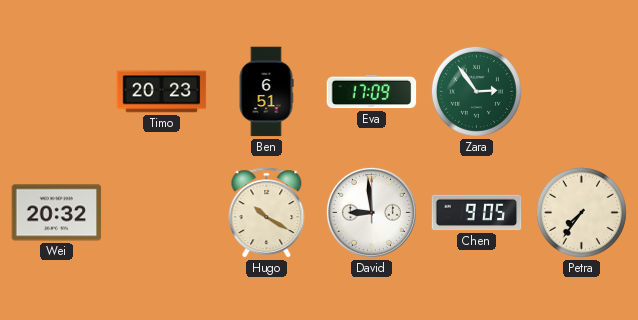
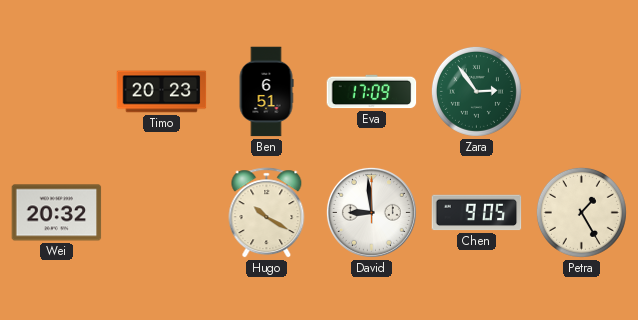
Petra: 7:36 -> 1:25
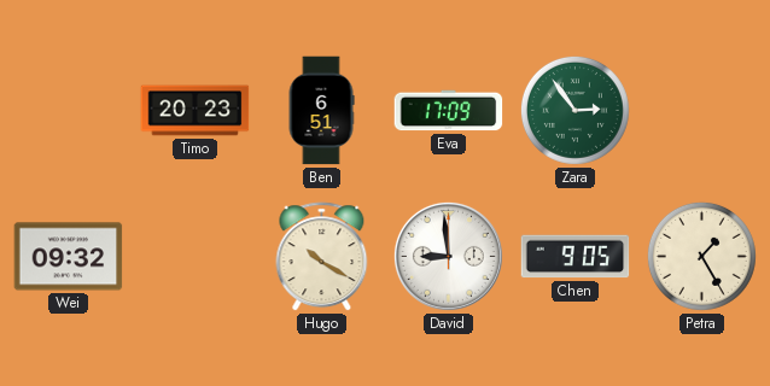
Wei: 20:32 -> 09:32
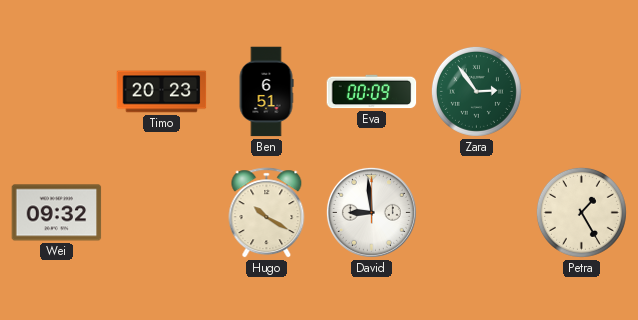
Eva: 17:09 -> 00:09
Chen: 9:05 -> none
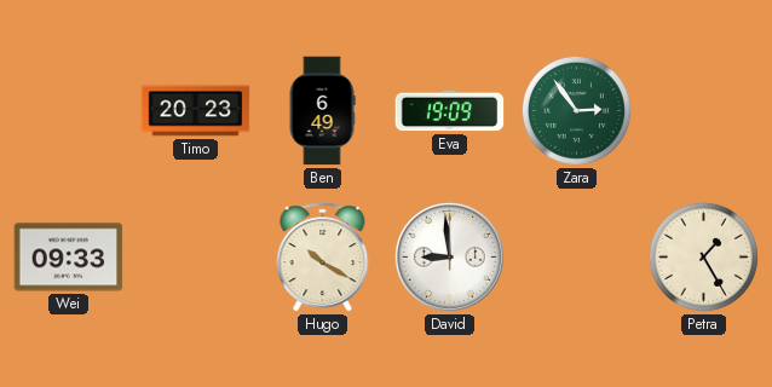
Ben: 6:51 -> 6:49
Eva: 00:09 -> 19:09
Wei: 09:32 -> 09:33
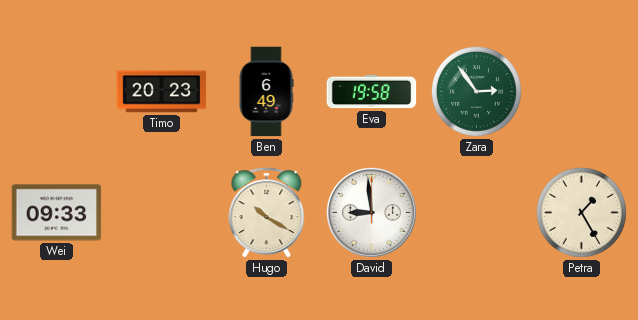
Eva: 19:09 -> 19:58
